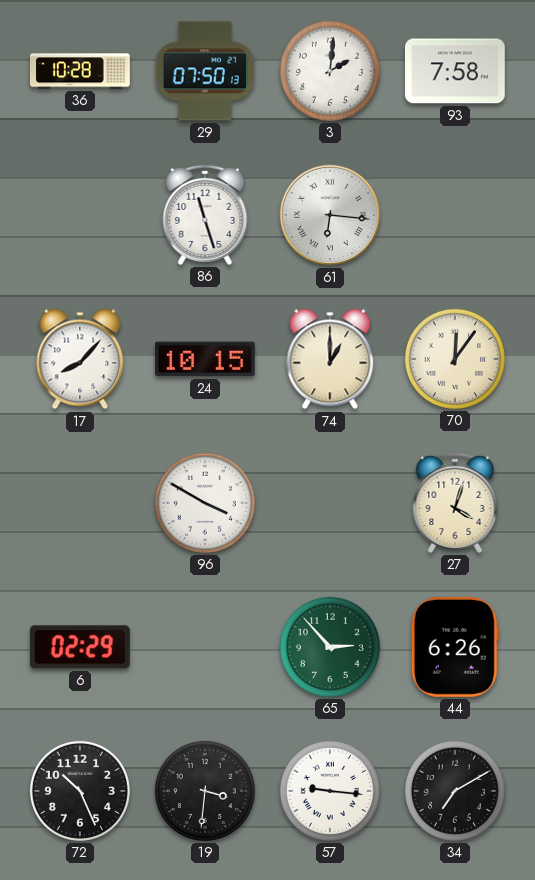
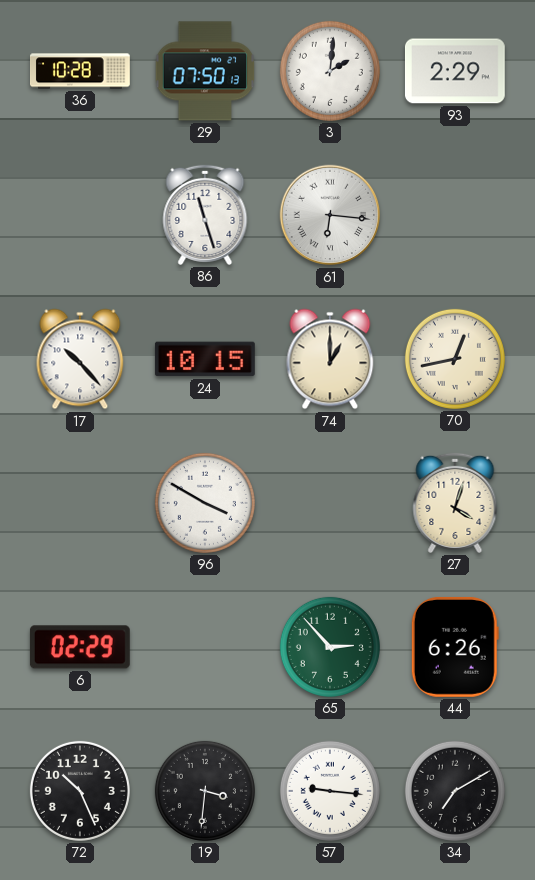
93: 7:58 -> 2:29
17: 8:07 -> 10:23
70: 12:06 -> 12:43
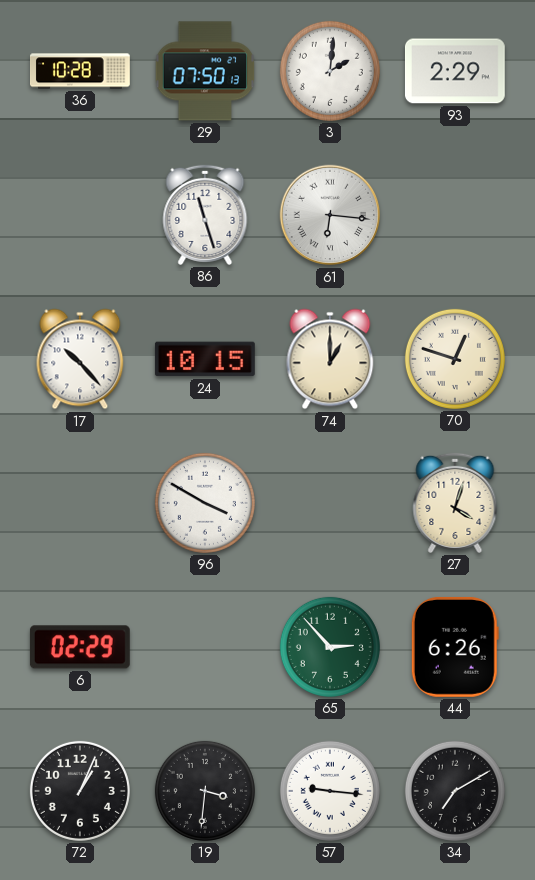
70: 12:43 -> 12:48
72: 10:26 -> 1:04
